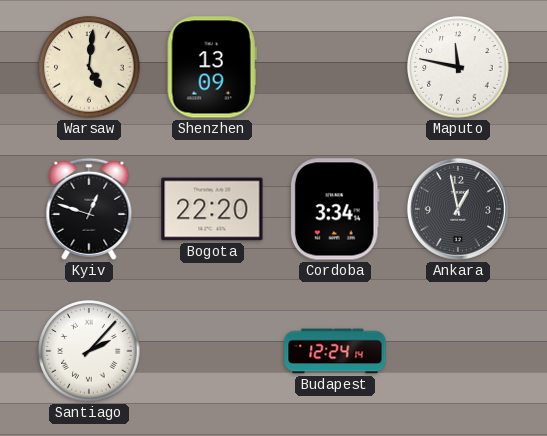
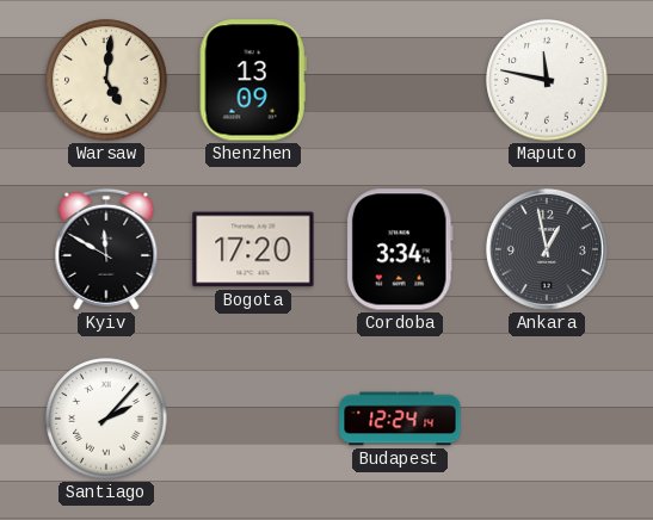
Kyiv: 12:48 -> 11:50
Bogota: 22:20 -> 17:20
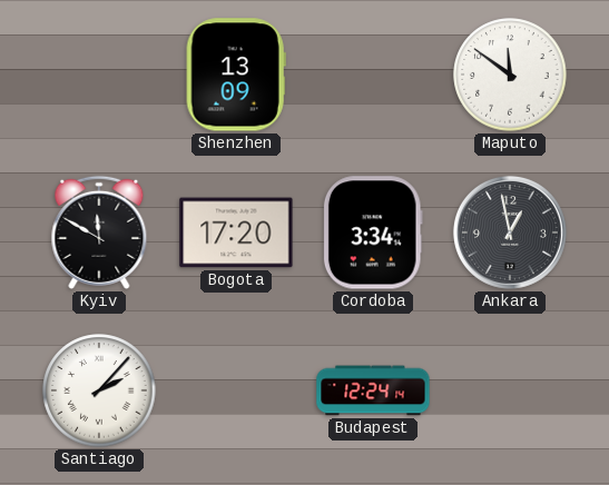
Warsaw: 5:01 -> none
Maputo: 11:47 -> 11:51
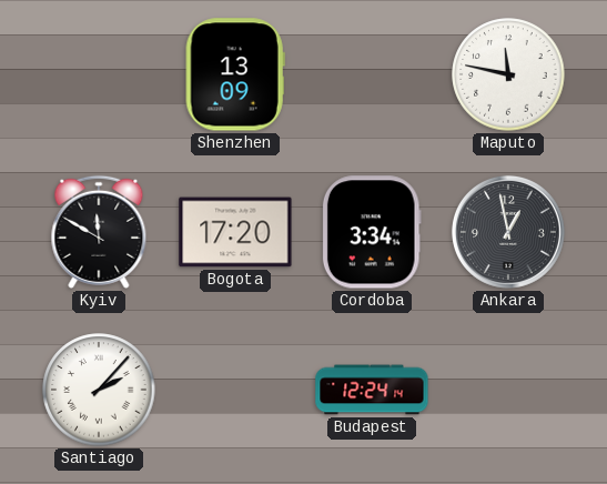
Maputo: 11:51 -> 11:47
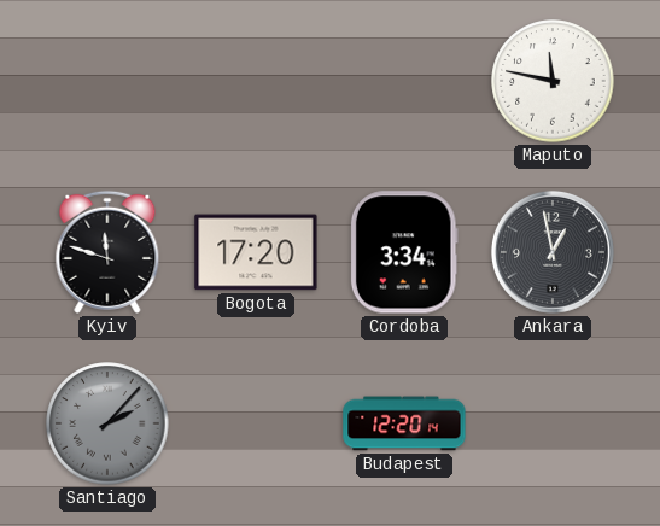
Shenzhen: 13:09 -> none
Kyiv: 11:50 -> 11:48
Santiago dial: white -> grey
Budapest: 12:24 -> 12:20
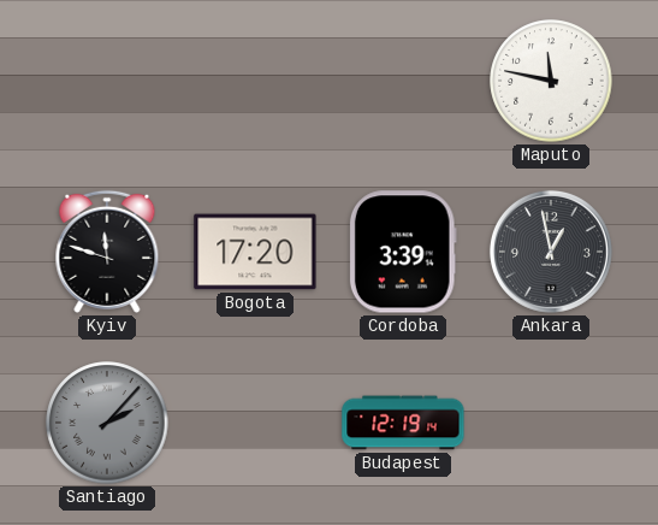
Cordoba: 3:34 -> 3:39
Budapest: 12:20 -> 12:19
